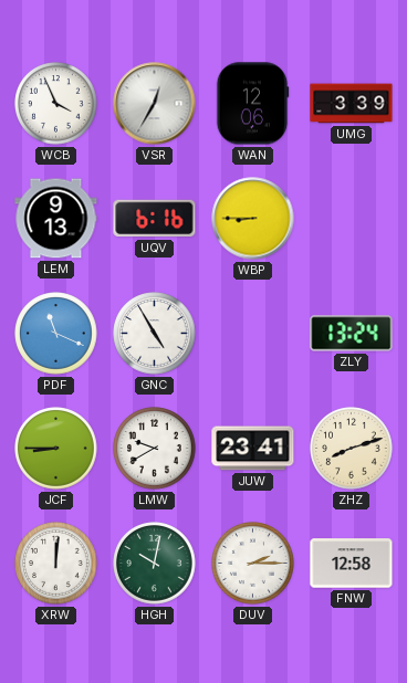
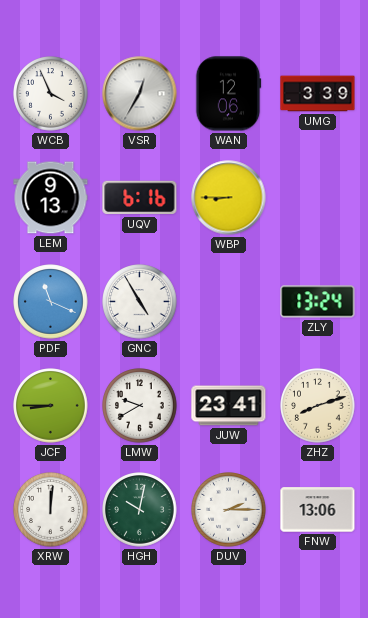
FNW: 12:58 -> 13:06
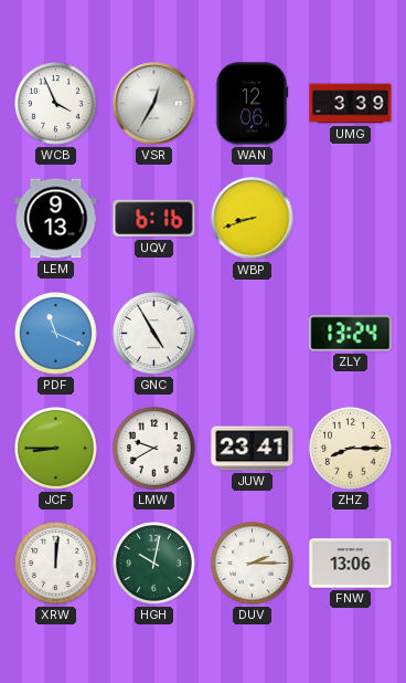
WBP: 8:45 -> 8:42
ZHZ: 8:12 -> 8:15
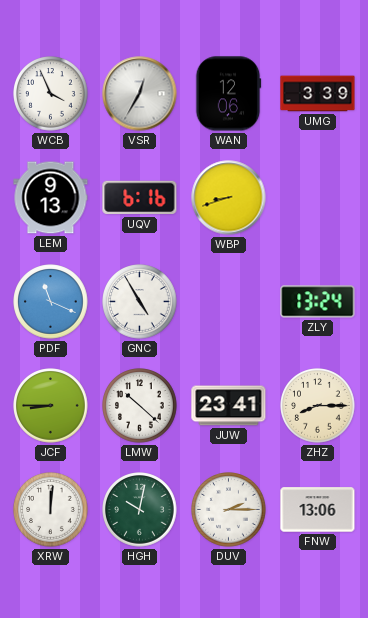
LMW: 9:40 -> 10:22
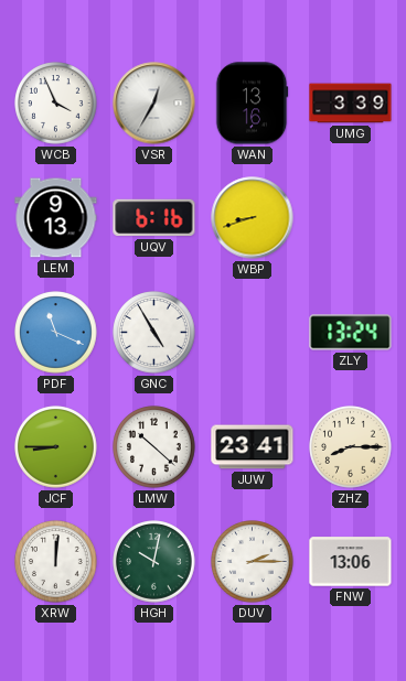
WAN: 12:06 -> 13:16
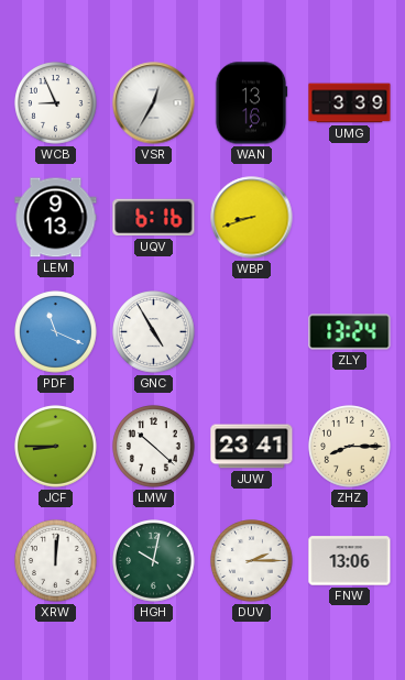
WCB: 3:56 -> 8:56
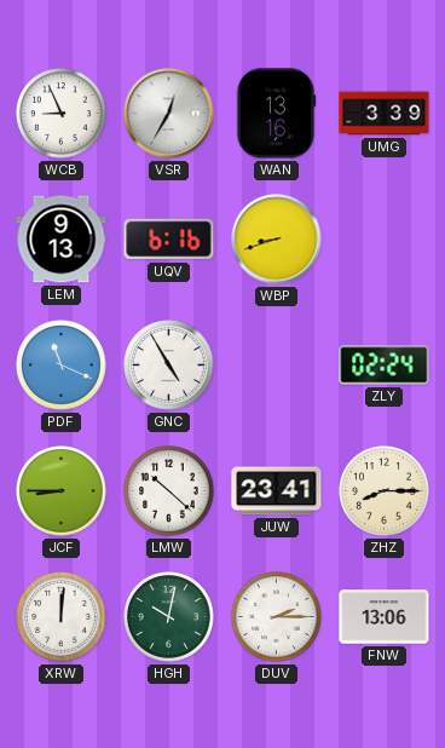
ZLY: 13:24 -> 02:24
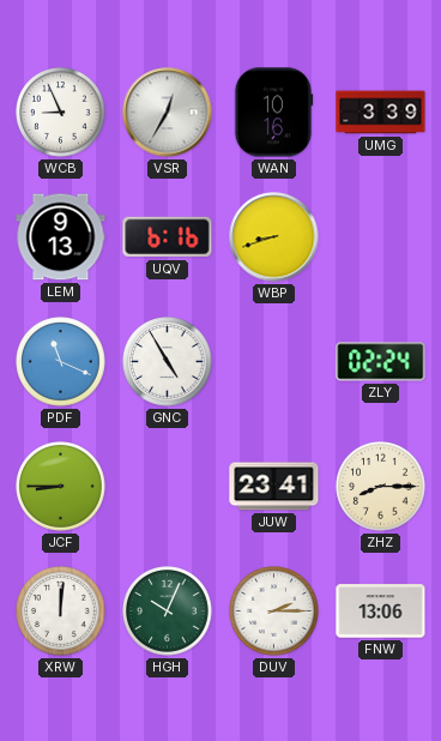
WAN: 13:16 -> 10:16
LMW: 10:22 -> none
HGH: 10:02 -> 10:04
